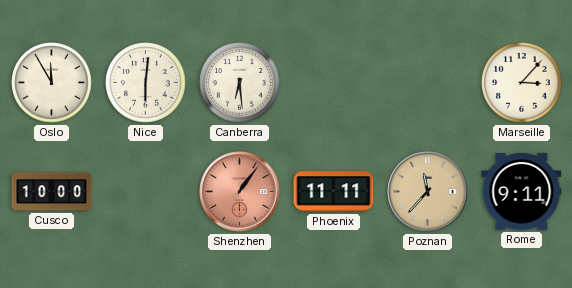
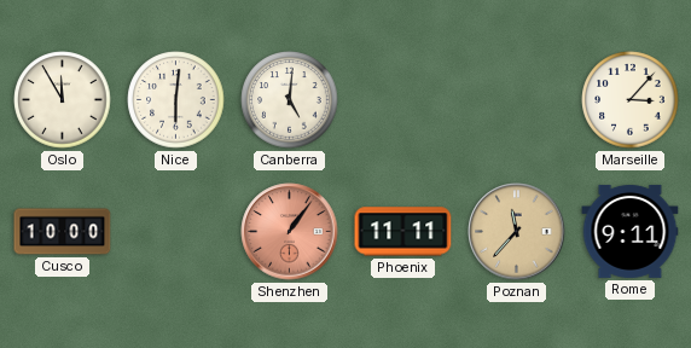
Canberra: 6:29 -> 5:01
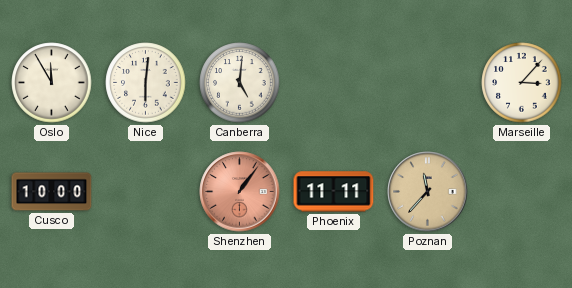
Rome: 9:11 -> none
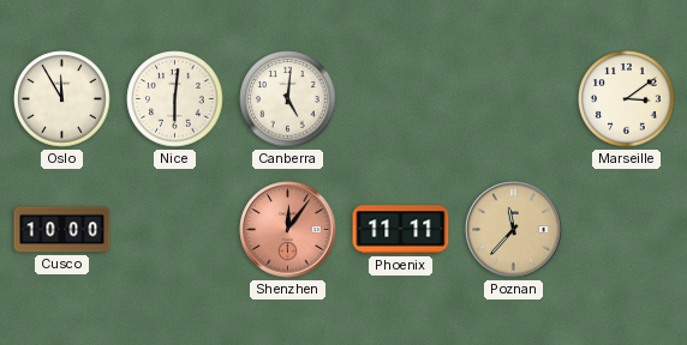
Marseille: 3:07 -> 3:09
Shenzhen: 1:06 -> 12:06
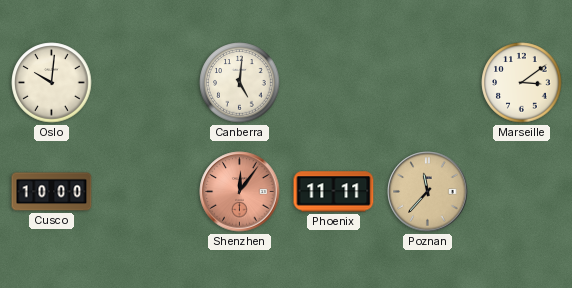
Oslo: 11:55 -> 10:01
Nice: 6:01 -> none
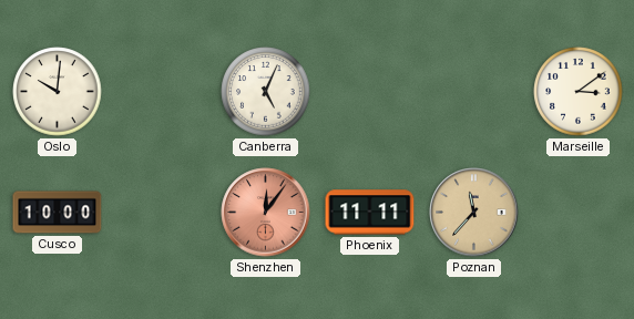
Canberra: 5:01 -> 5:04
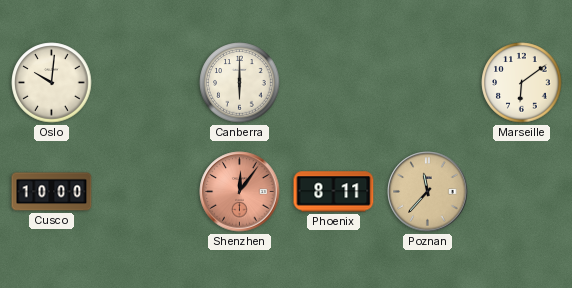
Canberra: 5:04 -> 6:00
Marseille: 3:09 -> 6:09
Phoenix: 11:11 -> 8:11
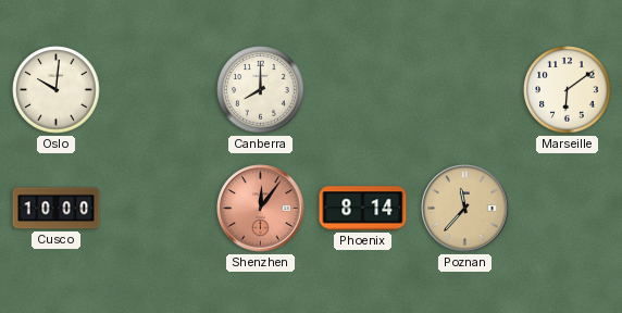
Canberra: 6:00 -> 8:00
Phoenix: 8:11 -> 8:14
